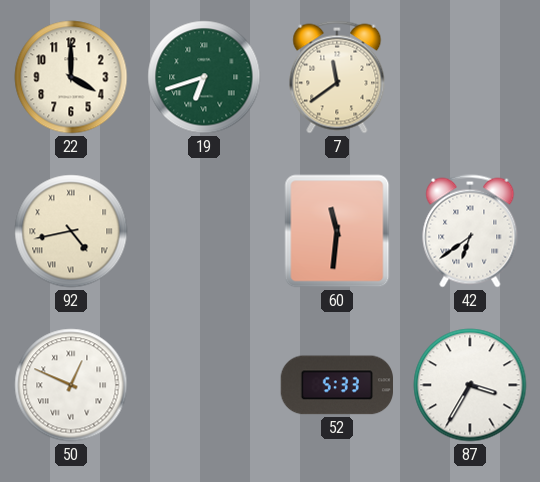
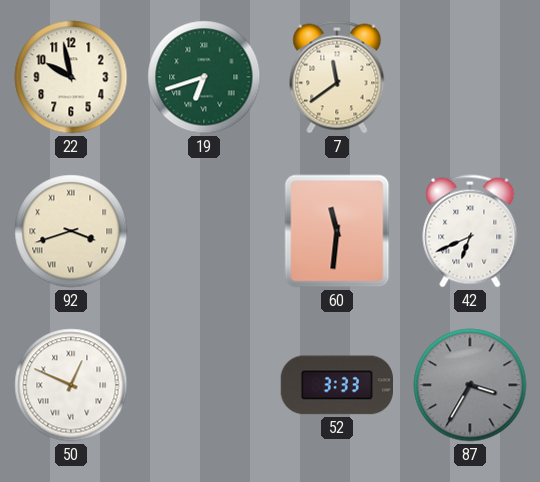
22: 4:00 -> 9:58
92: 4:43 -> 3:42
42: 6:39 -> 6:41
52: 5:33 -> 3:33
87 dial: white -> grey
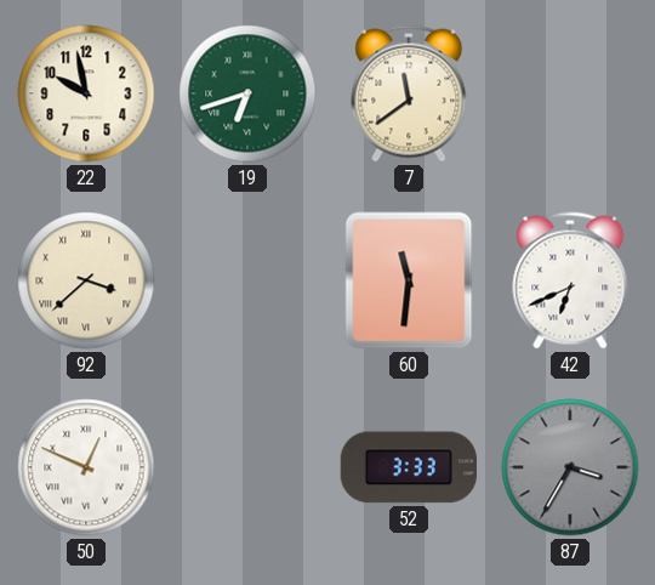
92: 3:42 -> 3:38
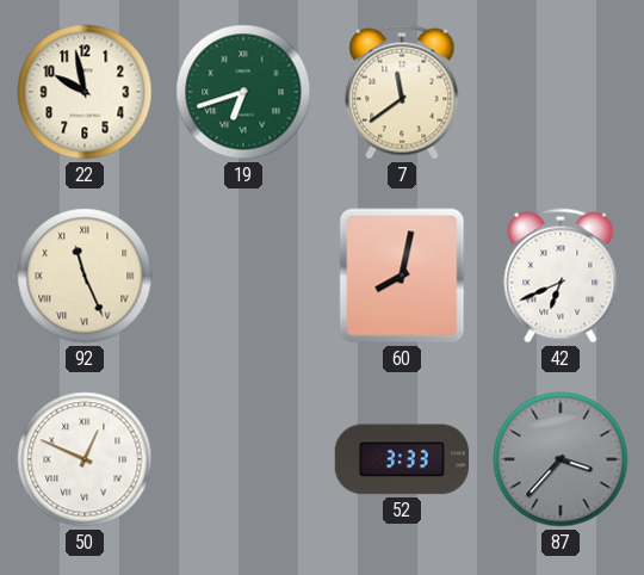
92: 3:38 -> 11:26
60: 11:31 -> 8:02
87: 3:35 -> 3:37
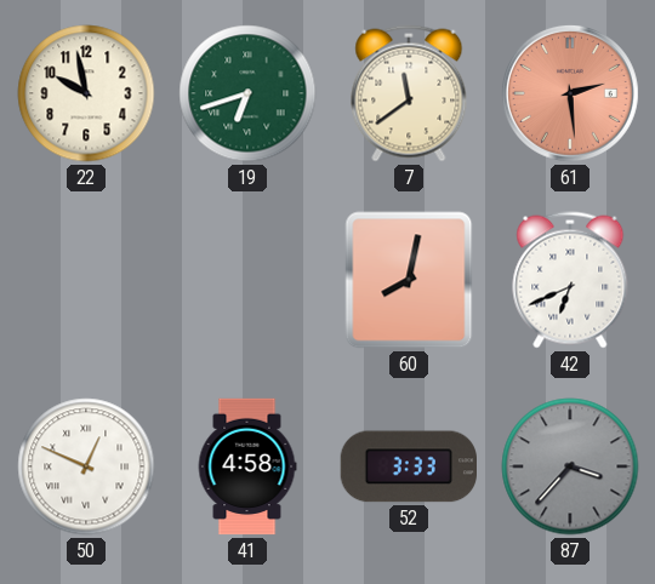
61: none -> 2:29
92: 11:26 -> none
41: none -> 4:58
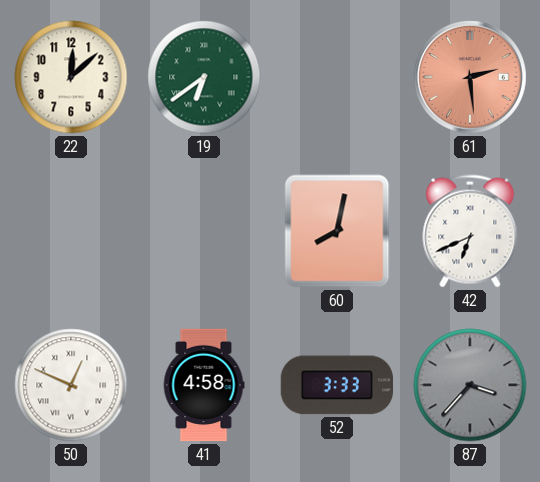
22: 9:58 -> 12:08
19: 6:42 -> 6:39
7: 11:39 -> none
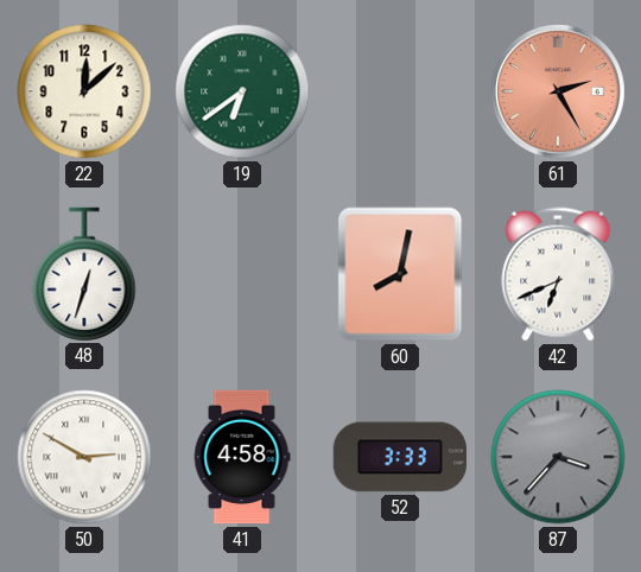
61: 2:29 -> 2:25
48: none -> 12:33
50: 12:49 -> 2:50
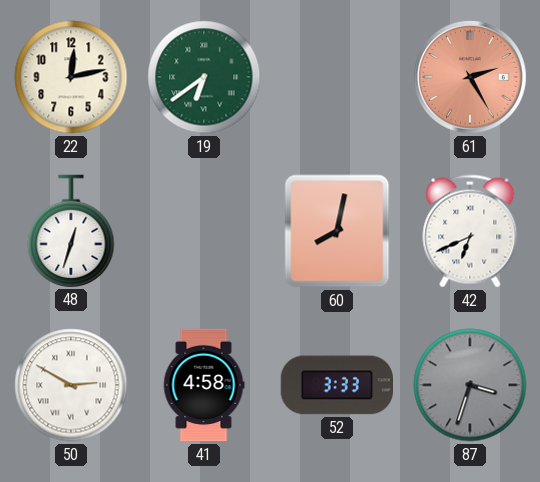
22: 12:08 -> 12:13
87: 3:37 -> 3:33
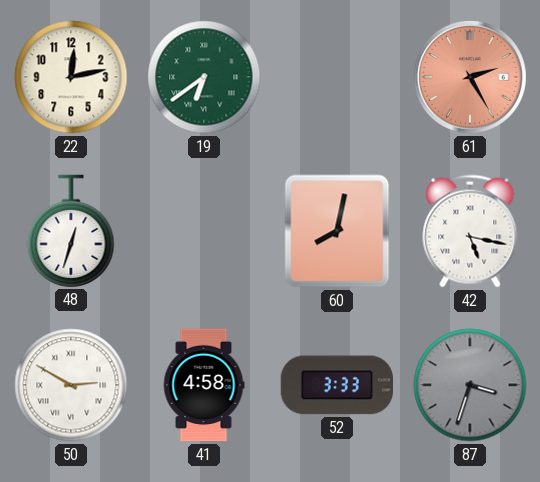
42: 6:41 -> 5:17
